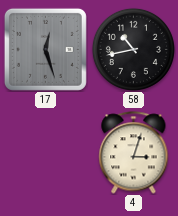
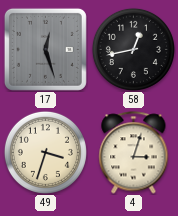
58: 10:43 -> 12:43
49: none -> 3:33
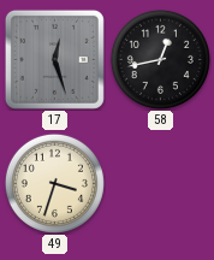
4: 3:03 -> none
